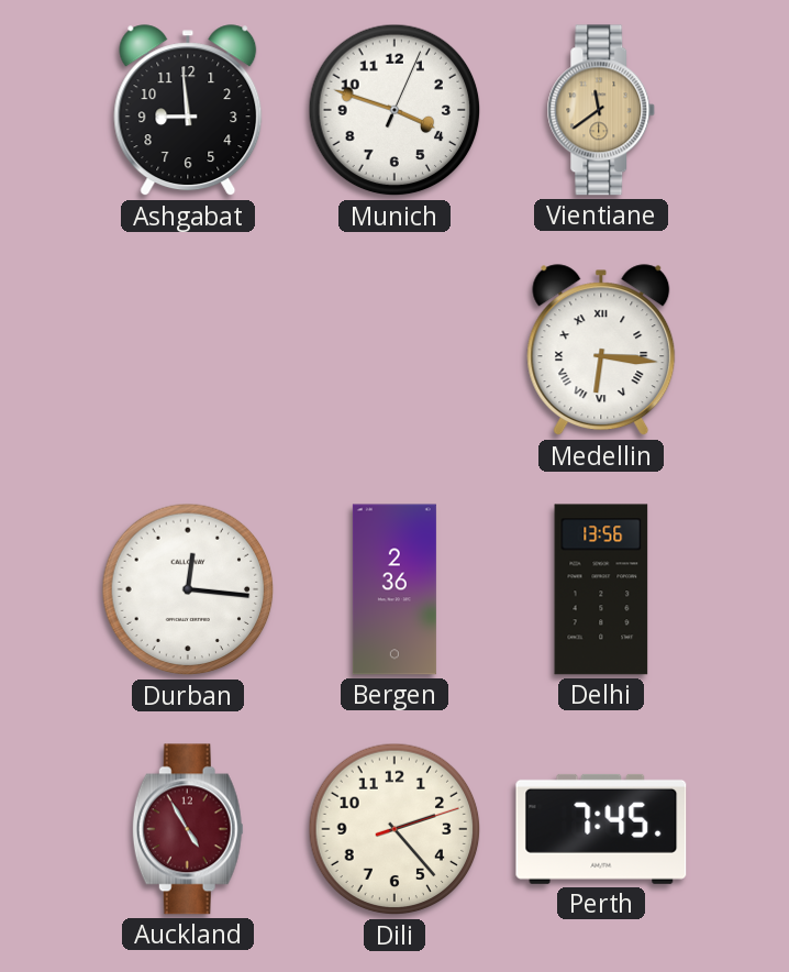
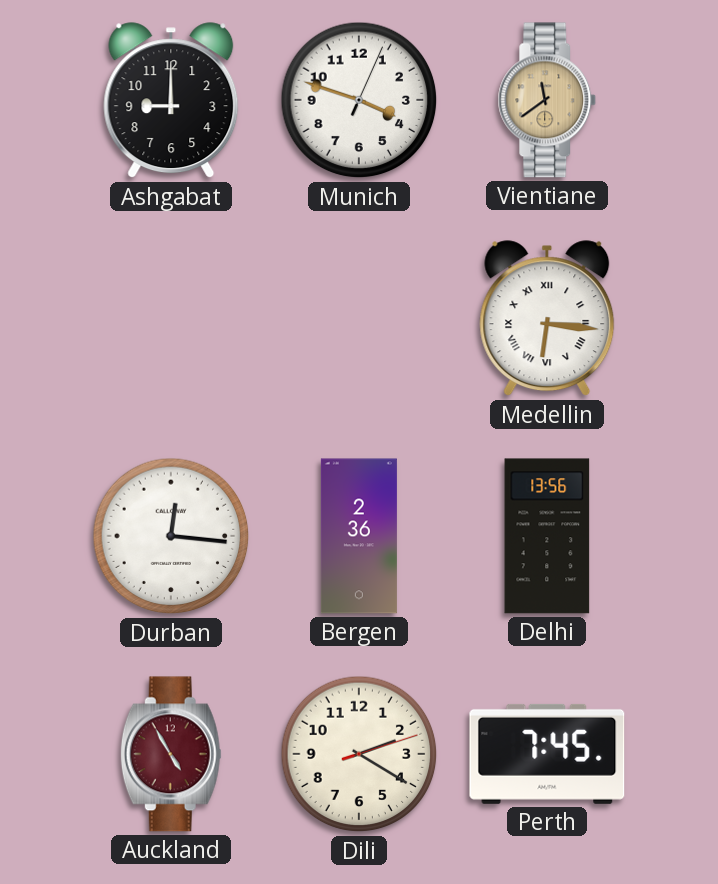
Ashgabat: 8:59 -> 9:00
Dili: 2:23 -> 2:20
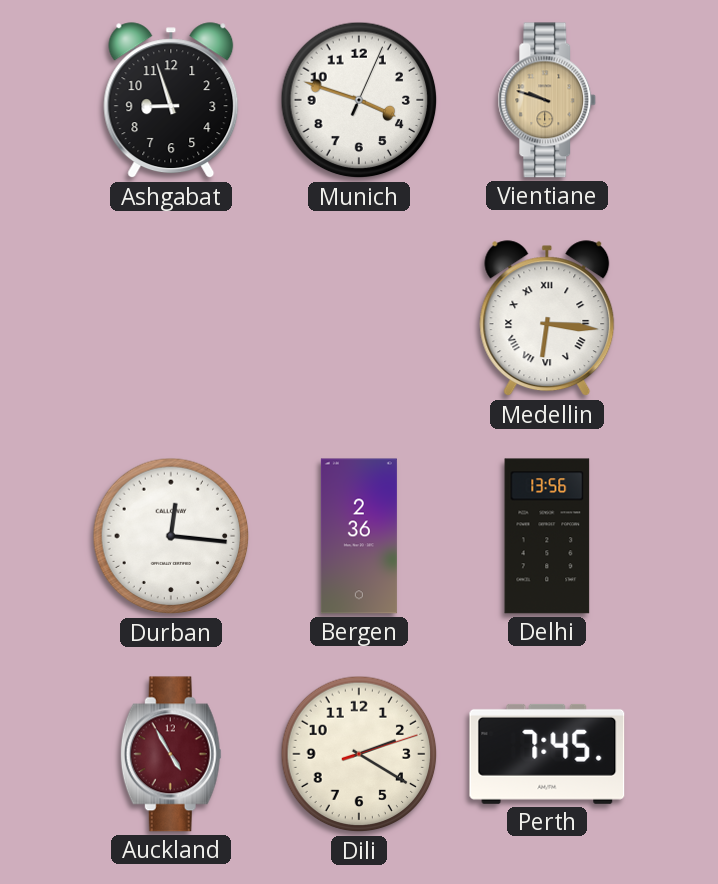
Ashgabat: 9:00 -> 8:57
Vientiane: 11:39 -> 9:48
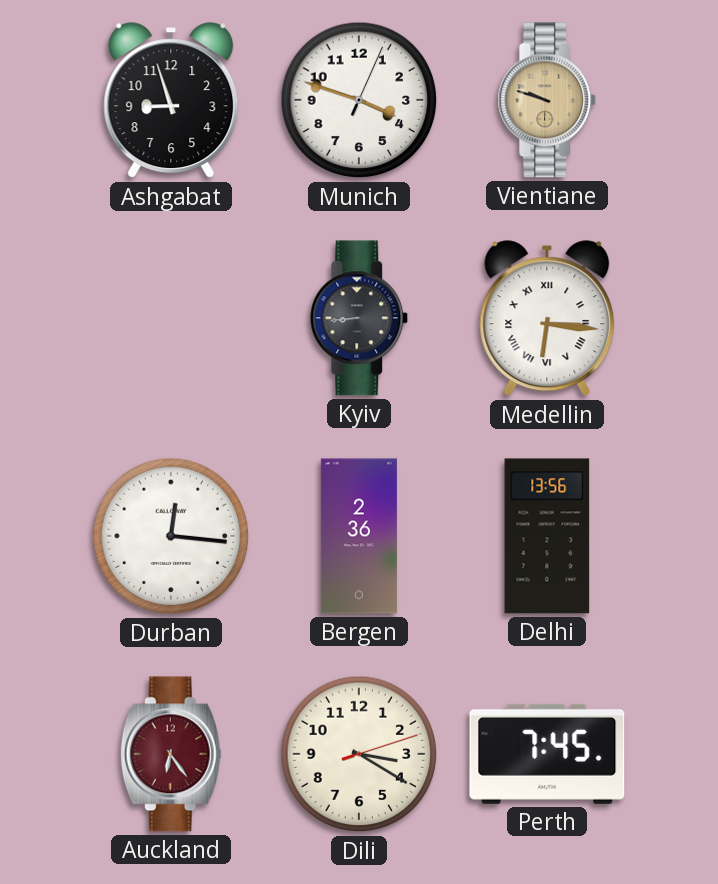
Kyiv: none -> 8:44
Auckland: 4:55 -> 6:24
Dili: 2:20 -> 3:20
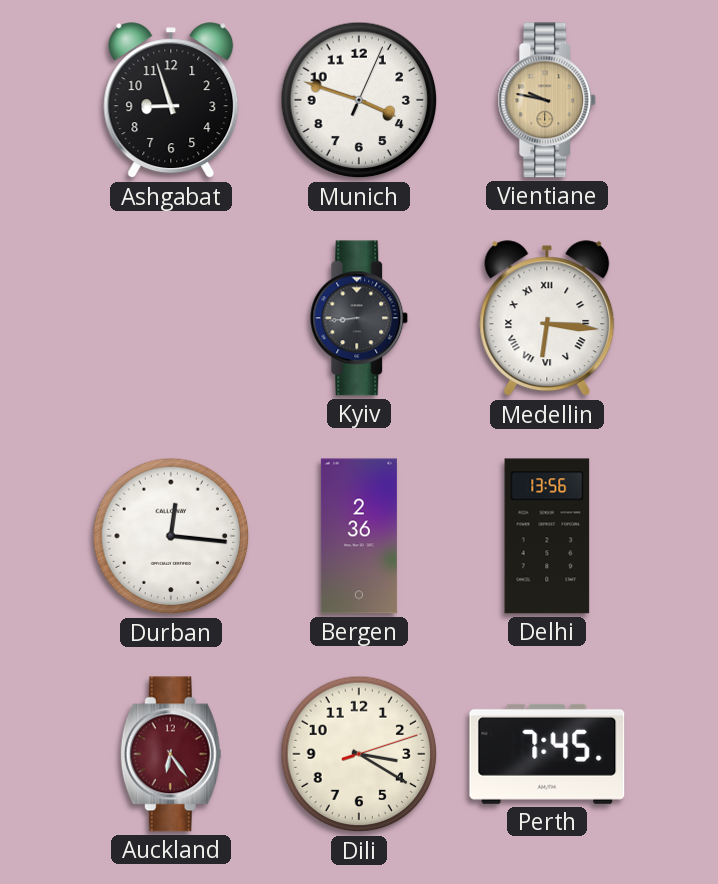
Vientiane: 9:48 -> 9:47
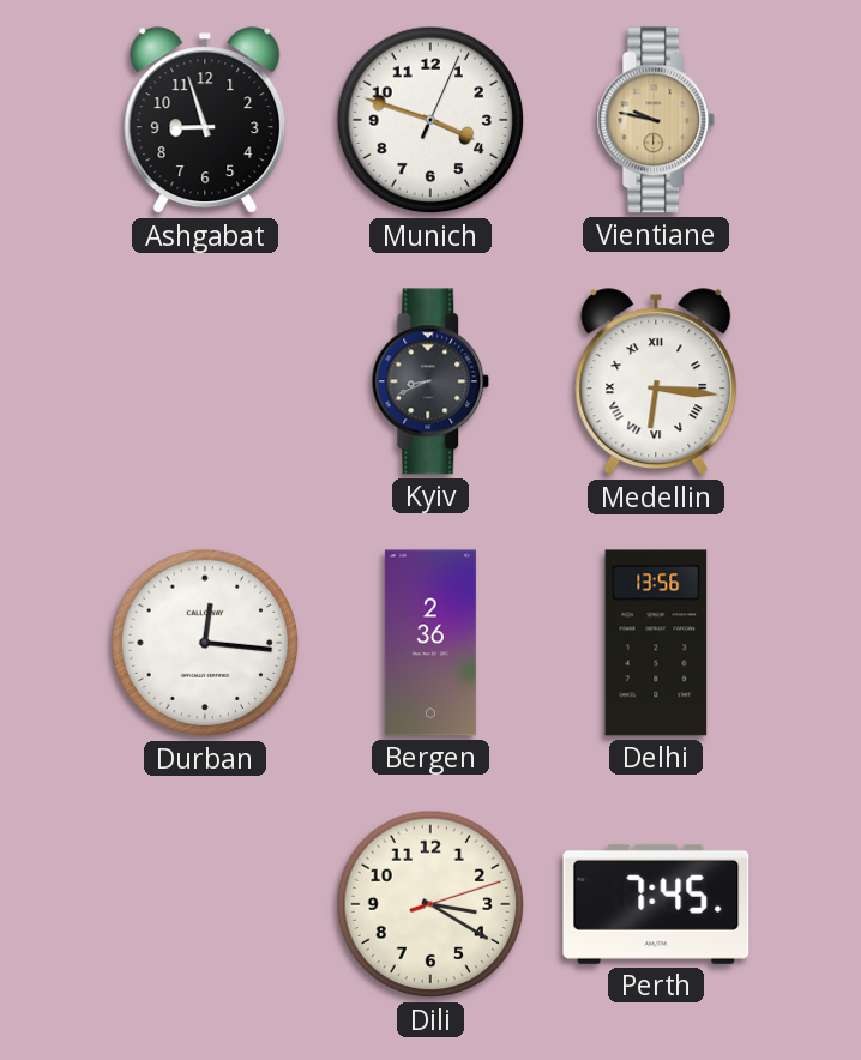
Kyiv: 8:44 -> 8:41
Auckland: 6:24 -> none
